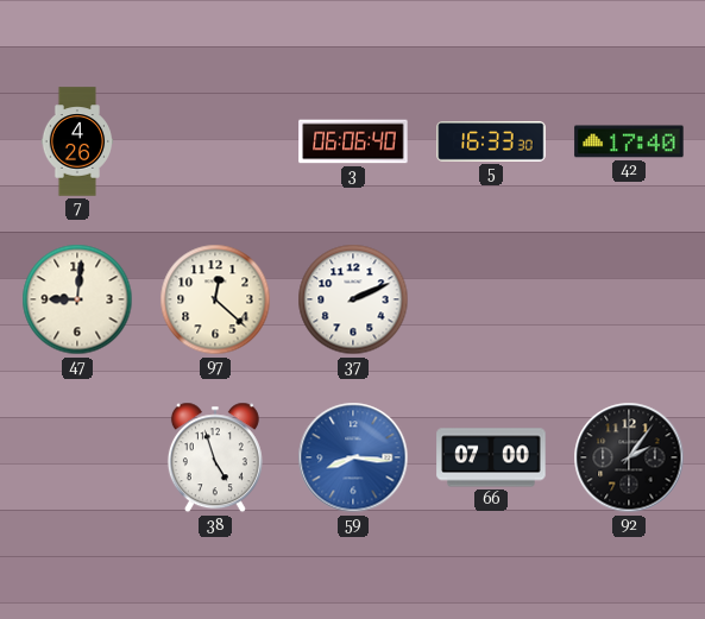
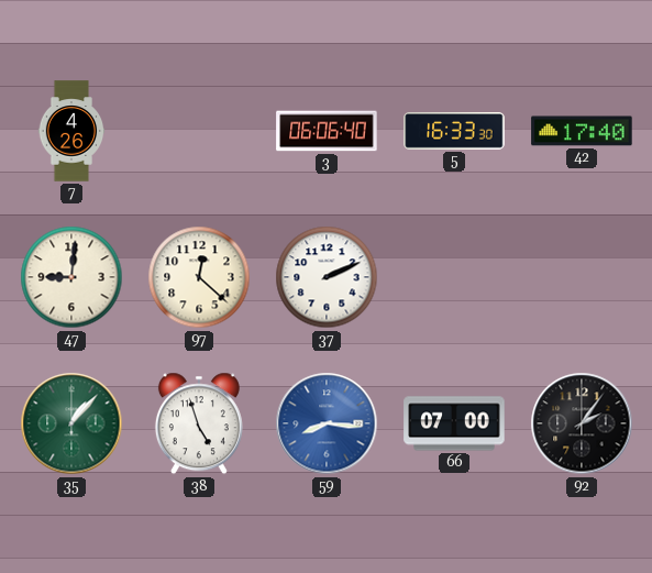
35: none -> 1:07
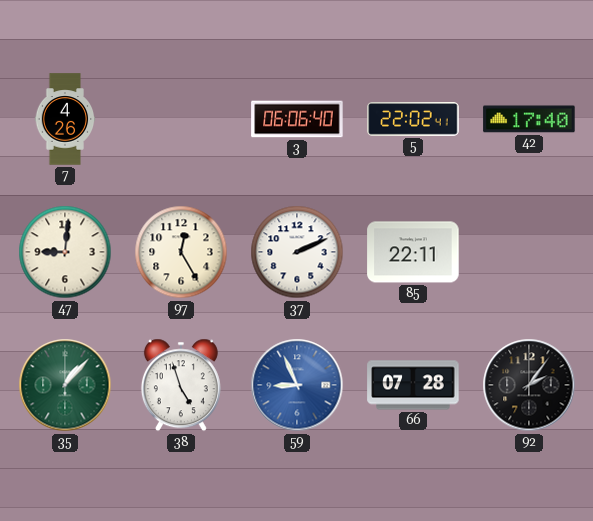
5: 16:33 -> 22:02
97: 12:22 -> 12:25
85: none -> 22:11
59: 8:16 -> 8:56
66: 07:00 -> 07:28
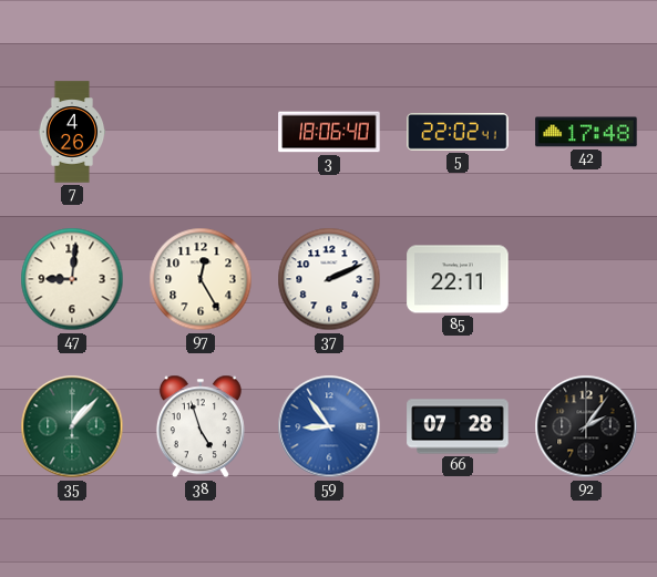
3: 06:06 -> 18:06
42: 17:40 -> 17:48
59: 8:56 -> 8:54
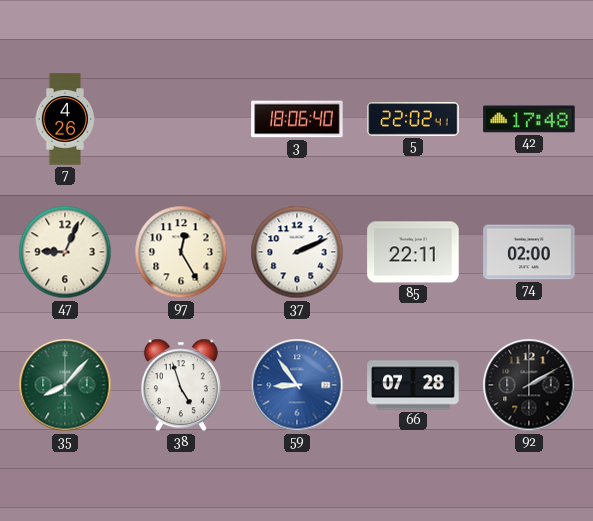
47: 9:01 -> 9:04
74: none -> 02:00
35: 1:07 -> 8:07
92: 2:06 -> 2:10
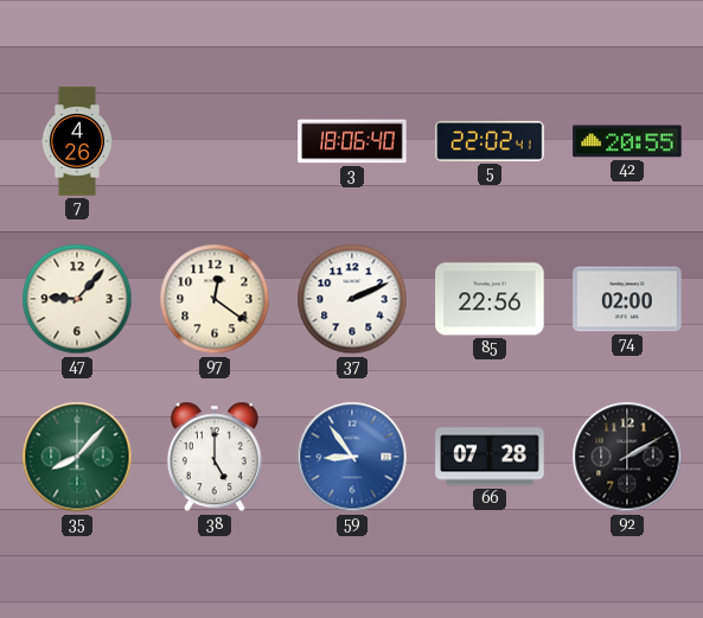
42: 17:48 -> 20:55
47: 9:04 -> 9:07
97: 12:25 -> 12:21
85: 22:11 -> 22:56
38: 4:57 -> 5:00
